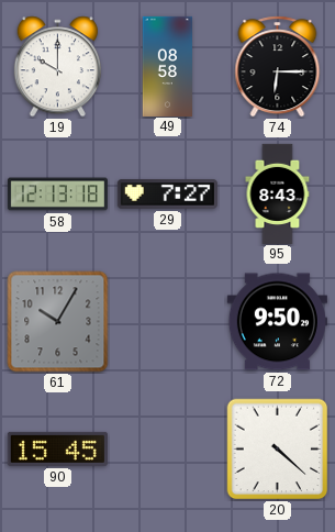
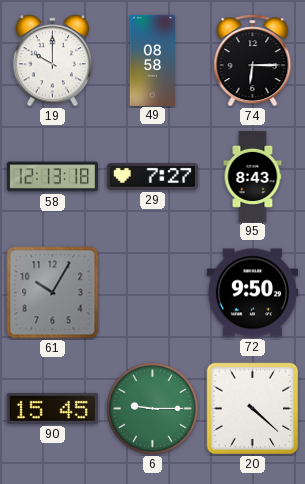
6: none -> 9:15
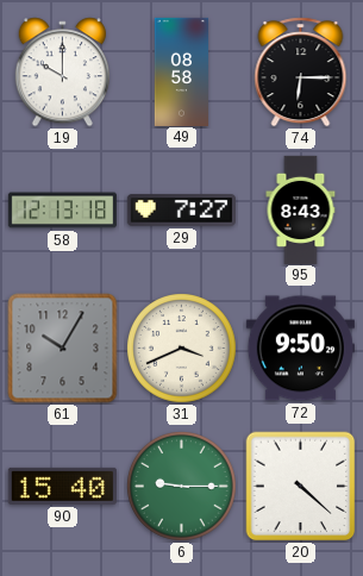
31: none -> 3:41
90: 15:45 -> 15:40
